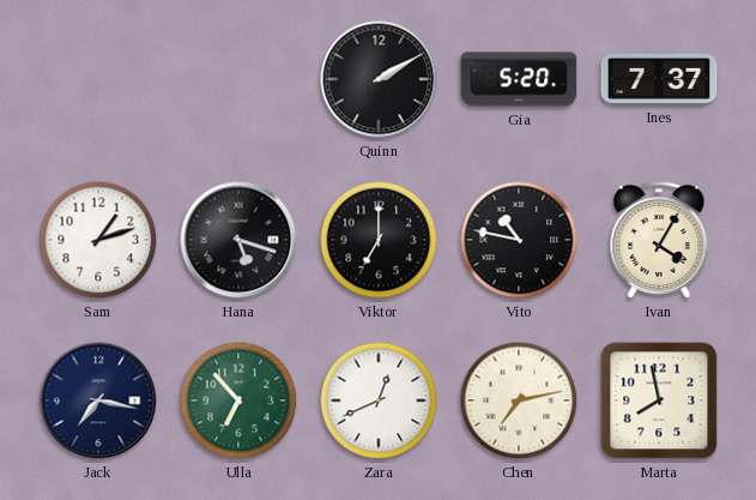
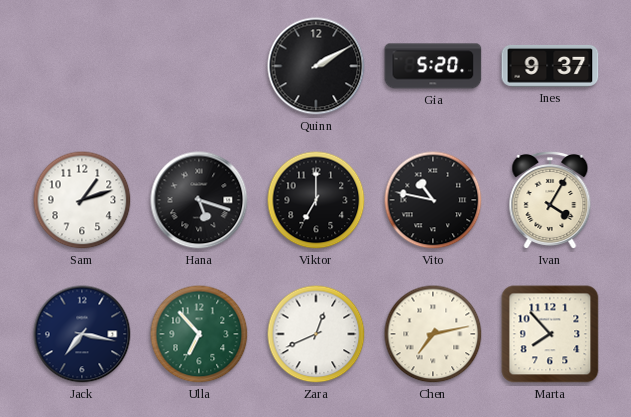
Ines: 7:37 -> 9:37
Marta: 7:58 -> 7:53
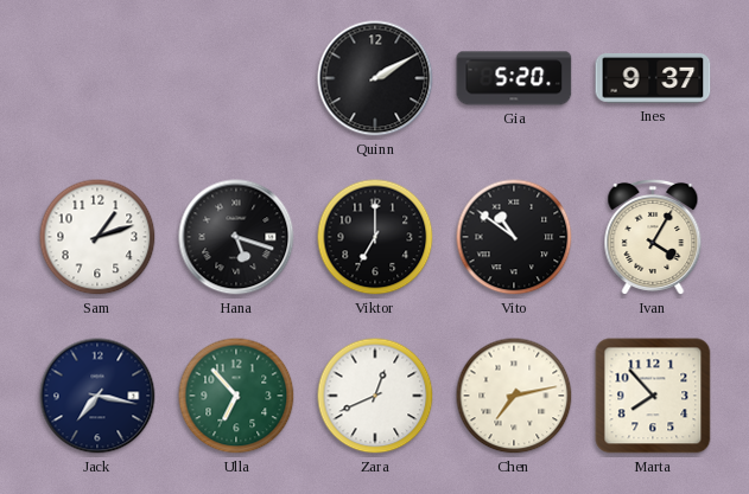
Vito: 10:47 -> 10:51
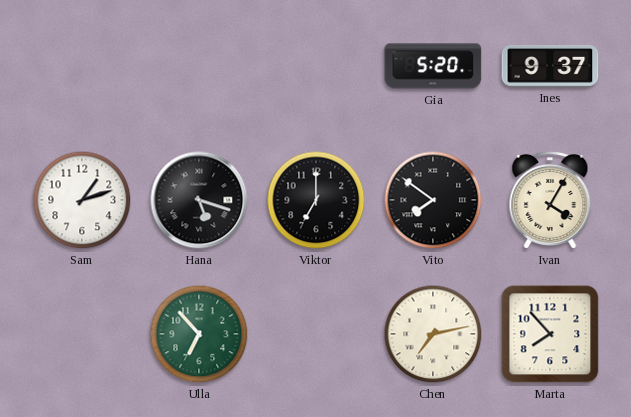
Quinn: 2:10 -> none
Vito: 10:51 -> 7:51
Jack: 7:17 -> none
Zara: 12:41 -> none
